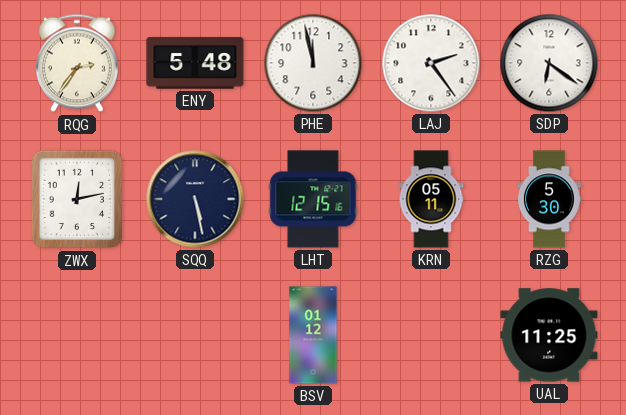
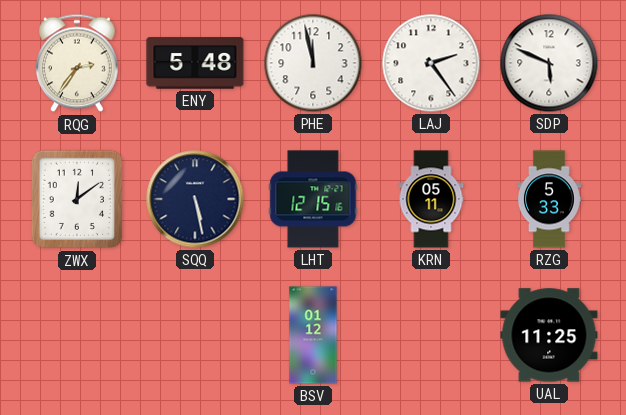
SDP: 6:21 -> 5:49
ZWX: 12:13 -> 12:09
RZG: 5:30 -> 5:33
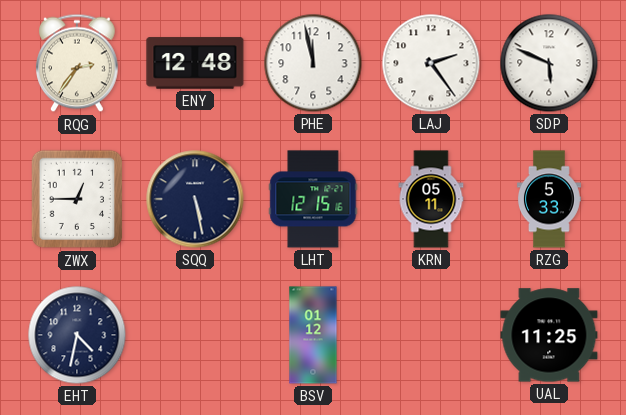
ENY: 5:48 -> 12:48
ZWX: 12:09 -> 12:45
EHT: none -> 4:32
